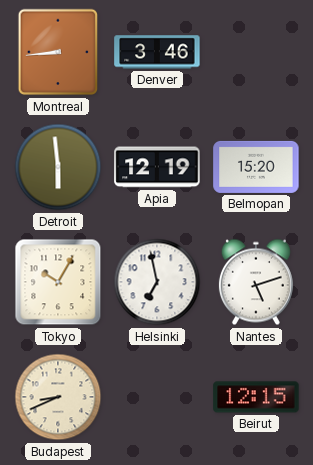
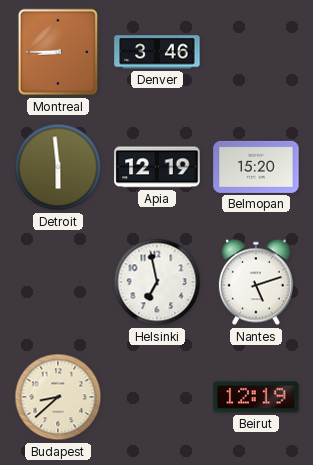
Montreal: 8:44 -> 8:45
Tokyo: 10:05 -> none
Budapest: 8:41 -> 8:38
Beirut: 12:15 -> 12:19
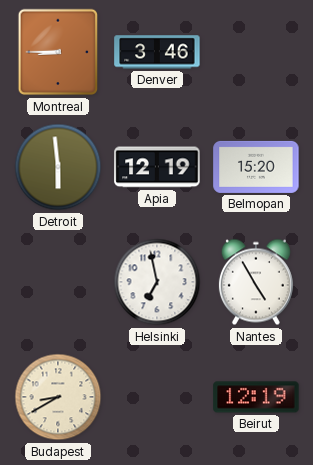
Nantes: 5:12 -> 4:55
Budapest: 8:38 -> 8:40
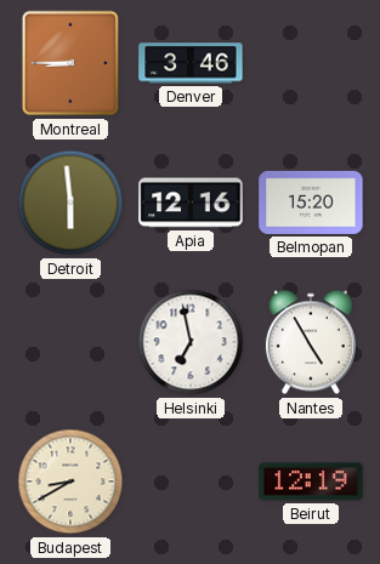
Apia: 12:19 -> 12:16
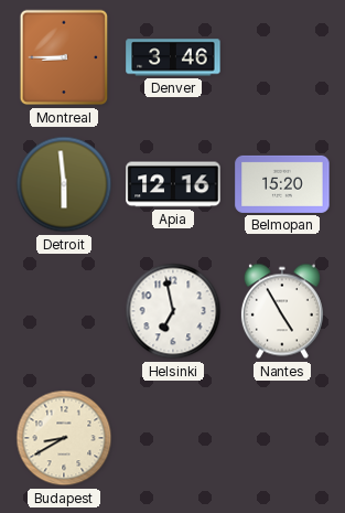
Beirut: 12:19 -> none
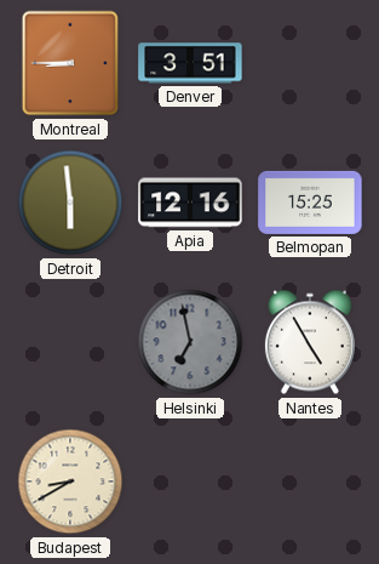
Denver: 3:46 -> 3:51
Belmopan: 15:20 -> 15:25
Helsinki dial: white -> grey
